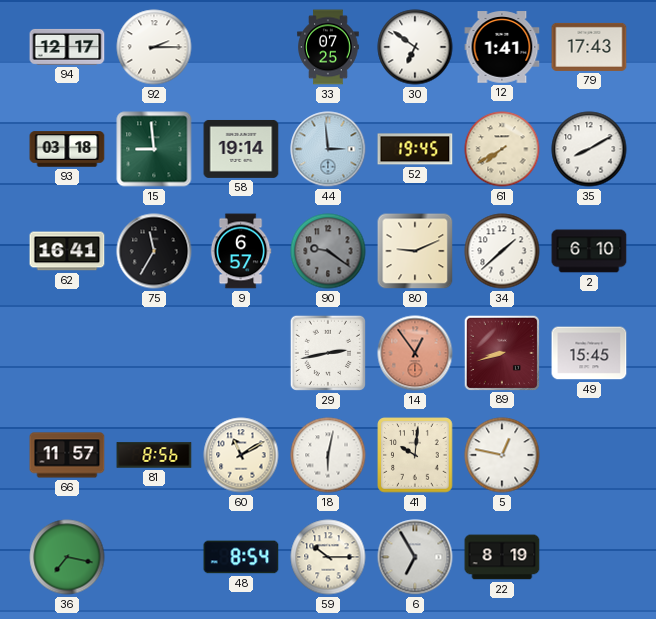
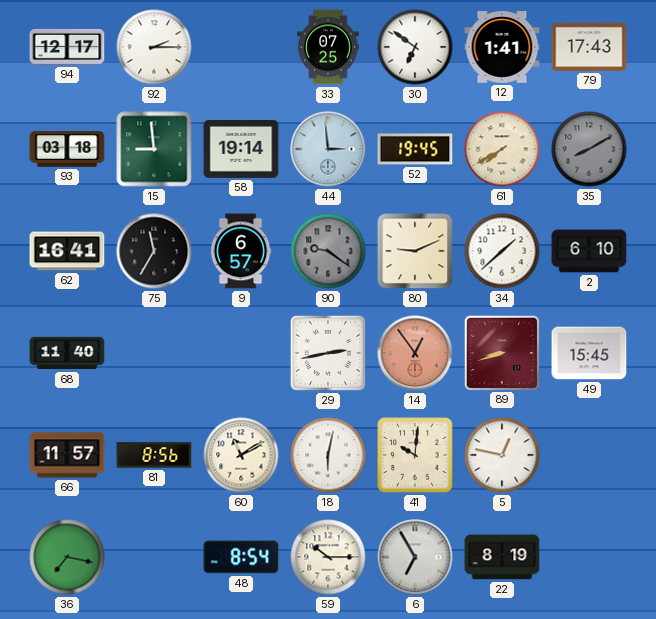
35 dial: white -> grey
68: none -> 11:40
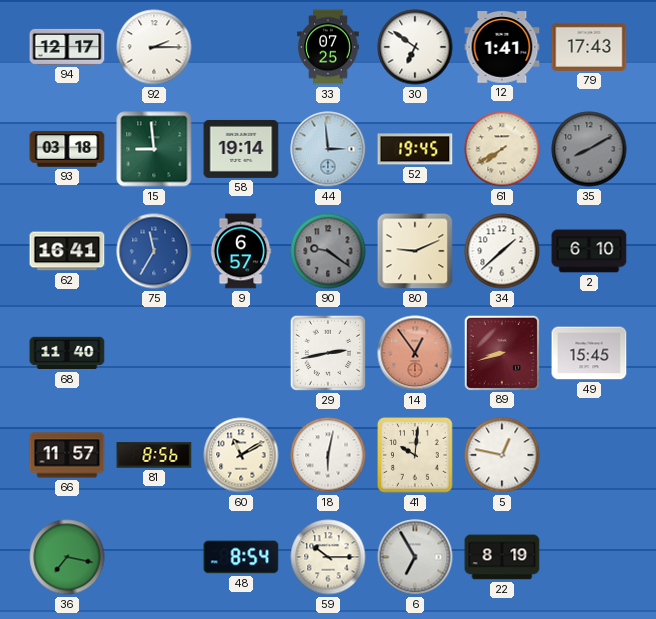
75 dial: black -> blue
